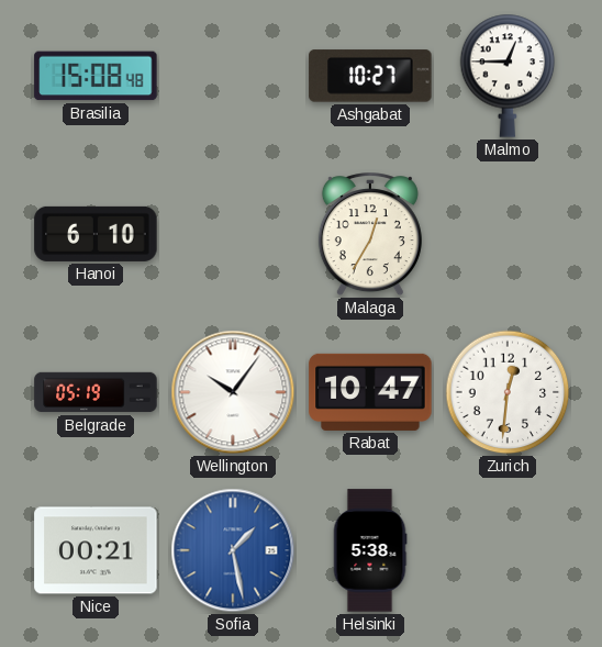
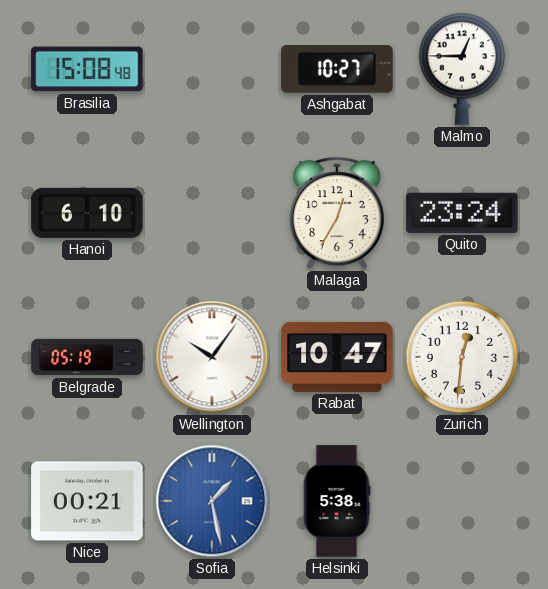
Quito: none -> 23:24
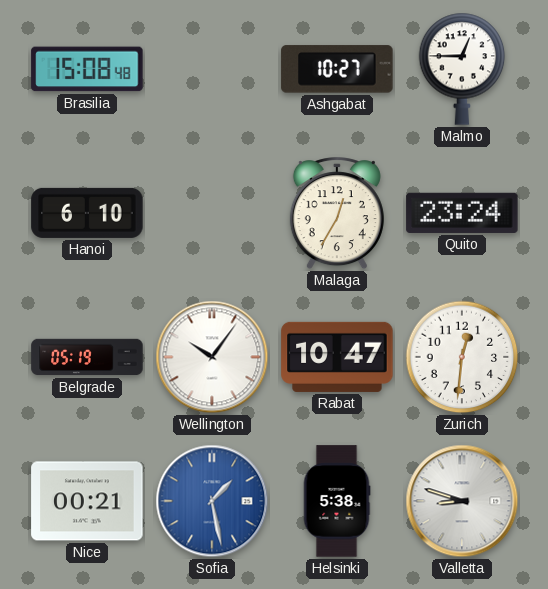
Valletta: none -> 8:48
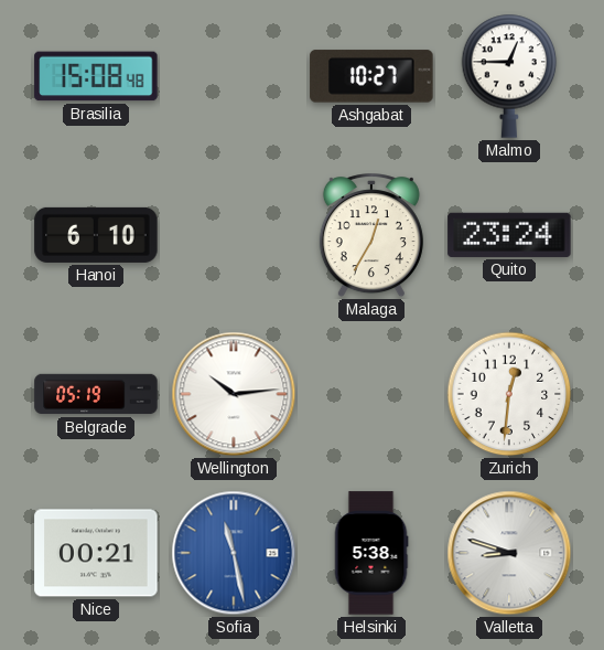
Wellington: 10:06 -> 10:14
Rabat: 10:47 -> none
Sofia: 1:28 -> 11:28
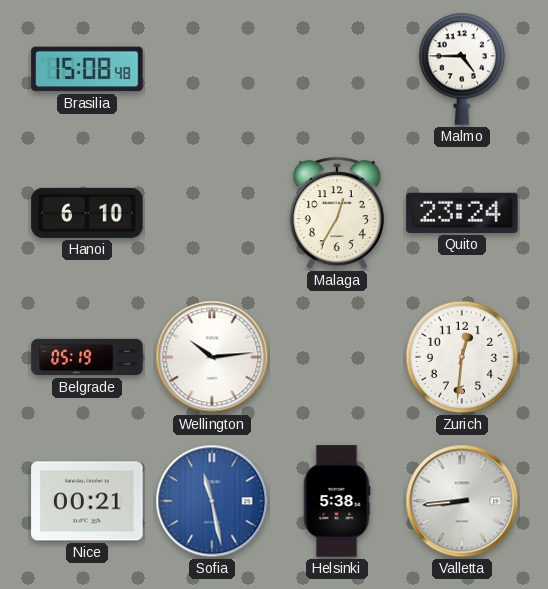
Ashgabat: 10:27 -> none
Malmo: 12:45 -> 4:45
Valletta: 8:48 -> 8:44
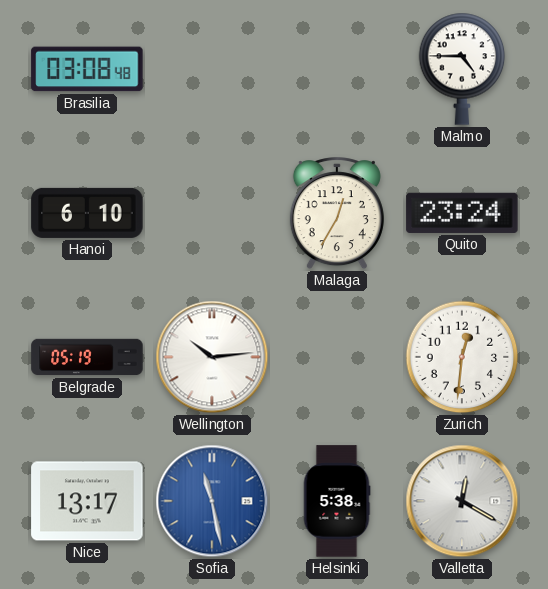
Brasilia: 15:08 -> 03:08
Nice: 00:21 -> 13:17
Valletta: 8:44 -> 12:20
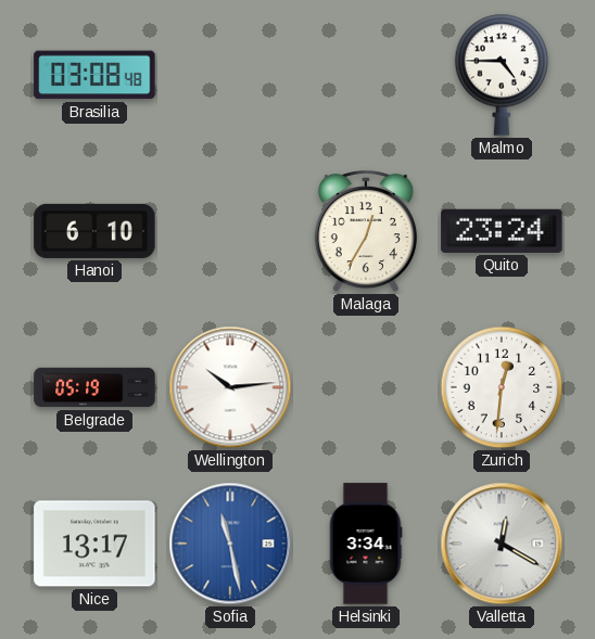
Helsinki: 5:38 -> 3:34
